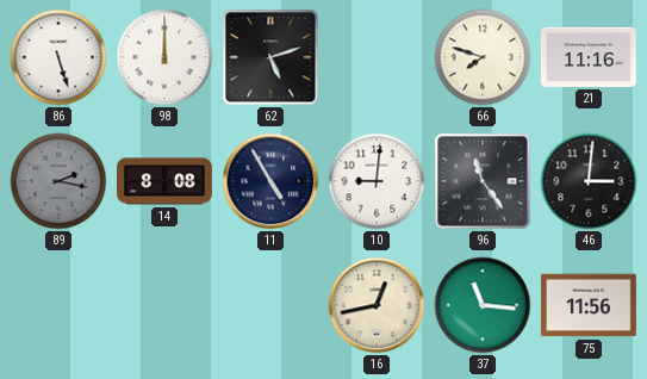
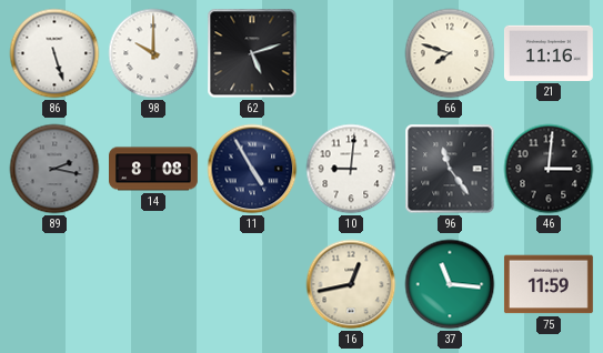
98: 12:00 -> 10:00
75: 11:56 -> 11:59
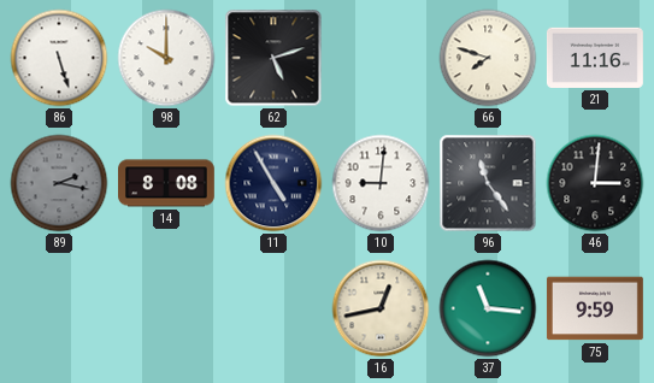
75: 11:59 -> 9:59
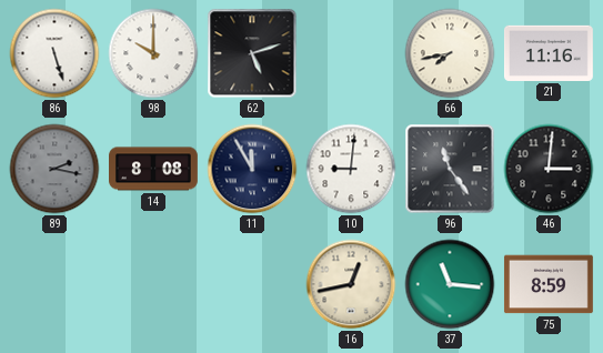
66: 7:48 -> 7:43
11: 4:55 -> 11:55
75: 9:59 -> 8:59
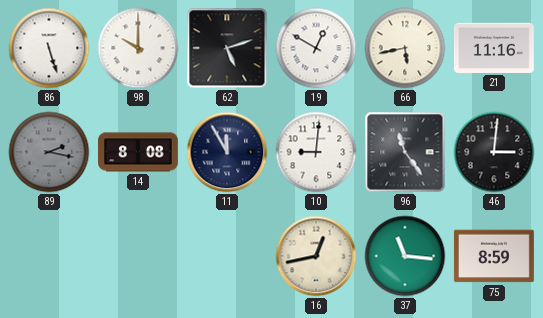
19: none -> 12:50
66: 7:43 -> 5:43
